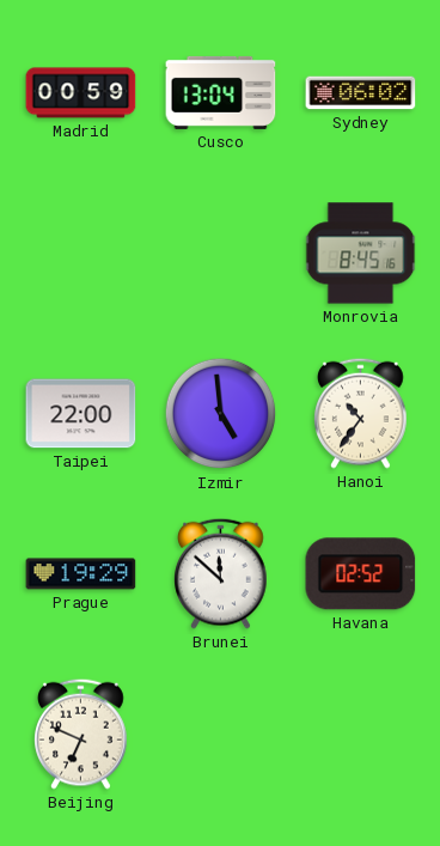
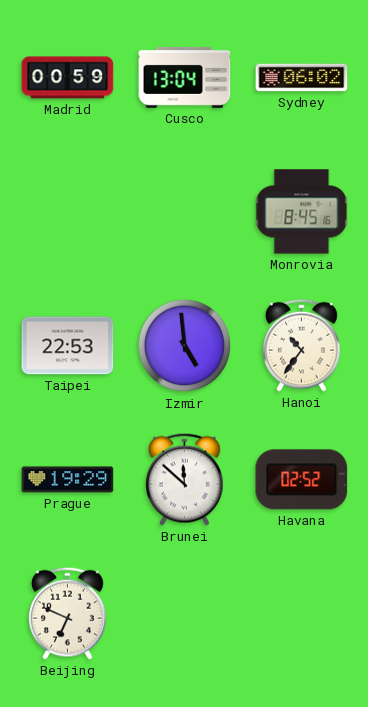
Taipei: 22:00 -> 22:53
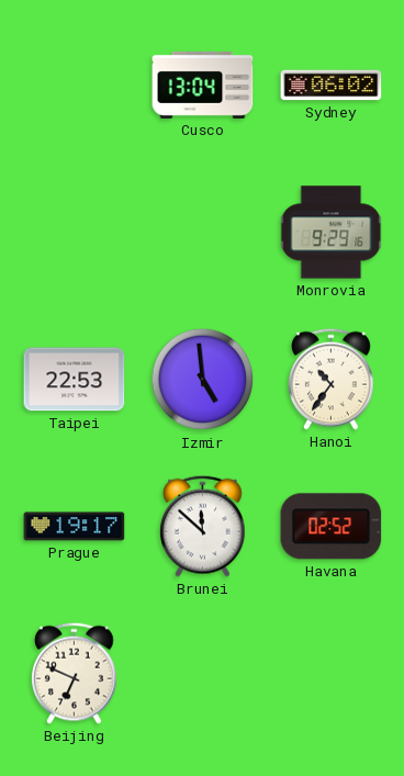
Madrid: 00:59 -> none
Monrovia: 8:45 -> 9:29
Prague: 19:29 -> 19:17
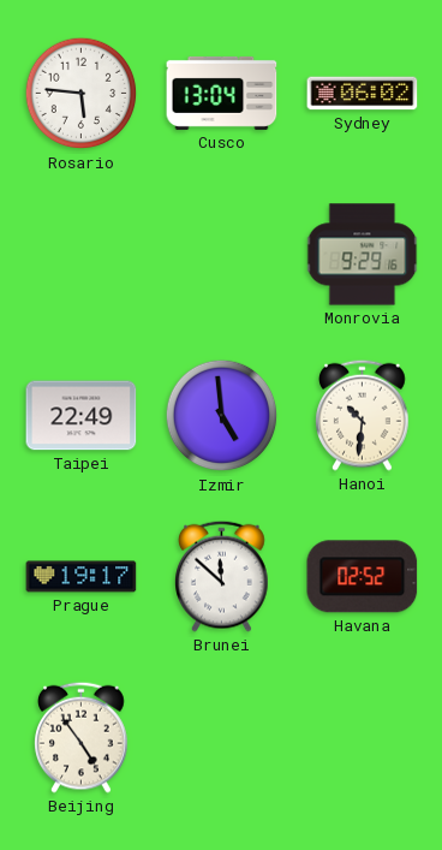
Rosario: none -> 5:46
Taipei: 22:53 -> 22:49
Hanoi: 10:36 -> 10:31
Beijing: 6:49 -> 4:54
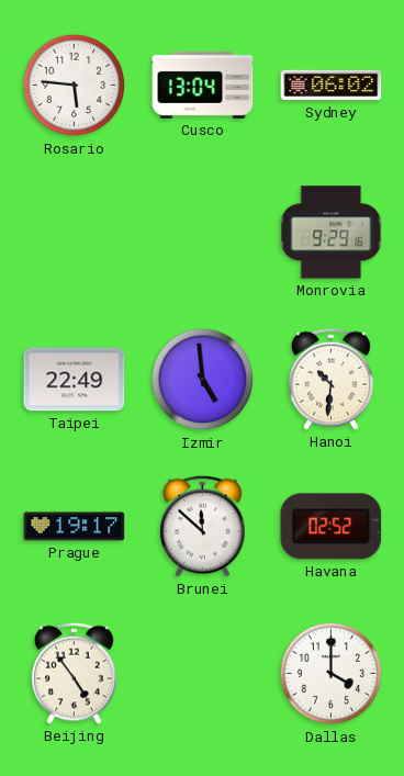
Dallas: none -> 4:00
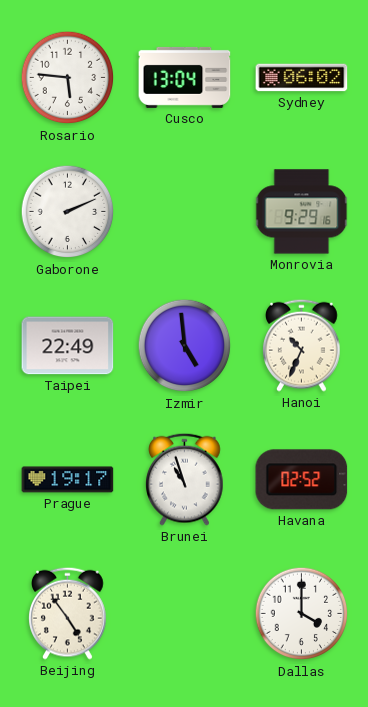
Gaborone: none -> 2:11
Hanoi: 10:31 -> 10:34
Brunei: 11:52 -> 10:57
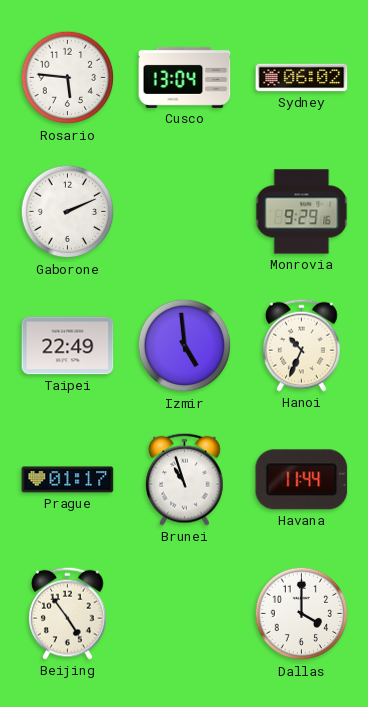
Prague: 19:17 -> 01:17
Havana: 02:52 -> 11:44
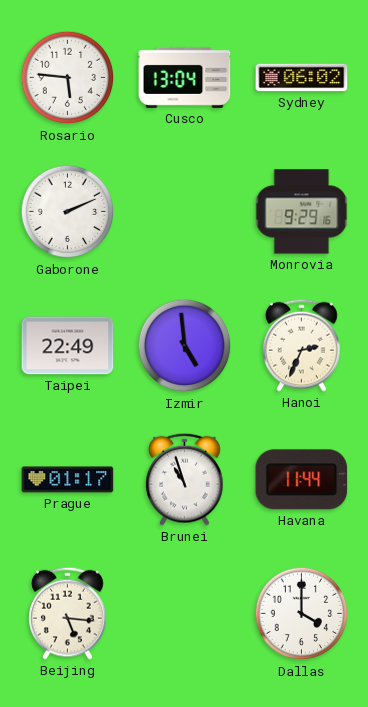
Hanoi: 10:34 -> 2:34
Beijing: 4:54 -> 5:16
